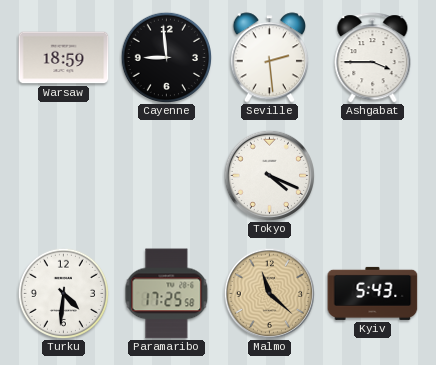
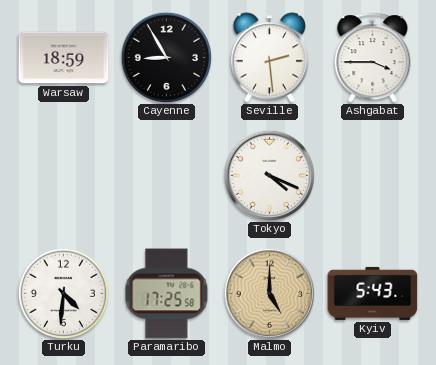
Cayenne: 8:59 -> 8:55
Malmo: 11:22 -> 5:00
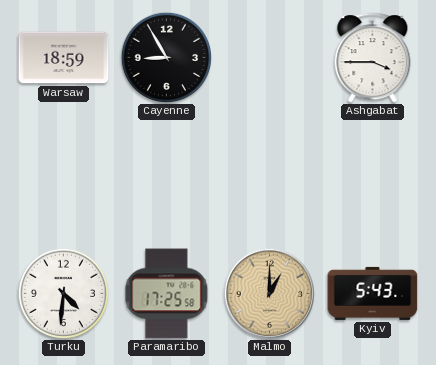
Seville: 2:29 -> none
Tokyo: 4:19 -> none
Malmo: 5:00 -> 1:00
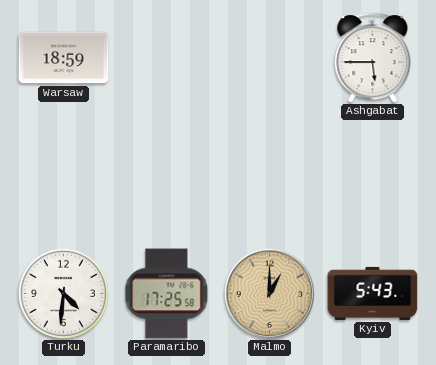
Cayenne: 8:55 -> none
Ashgabat: 3:45 -> 5:45
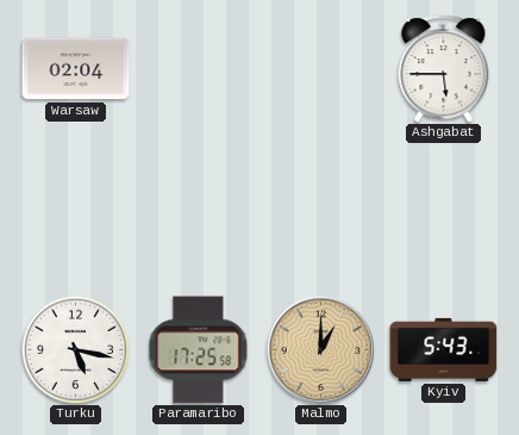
Warsaw: 18:59 -> 02:04
Turku: 4:31 -> 5:17
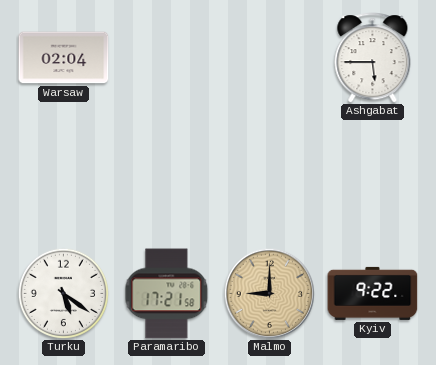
Turku: 5:17 -> 5:21
Paramaribo: 17:25 -> 17:21
Malmo: 1:00 -> 9:00
Kyiv: 5:43 -> 9:22
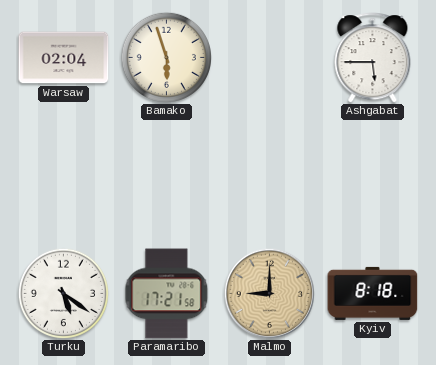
Bamako: none -> 5:57
Kyiv: 9:22 -> 8:18
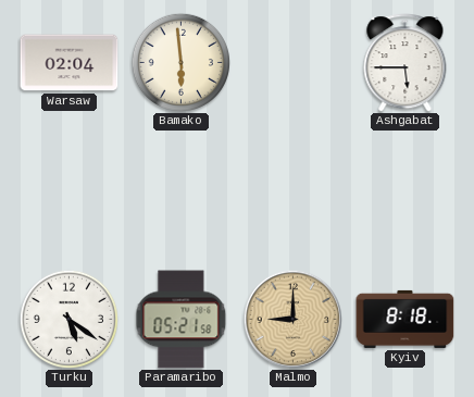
Bamako: 5:57 -> 5:59
Paramaribo: 17:21 -> 05:21
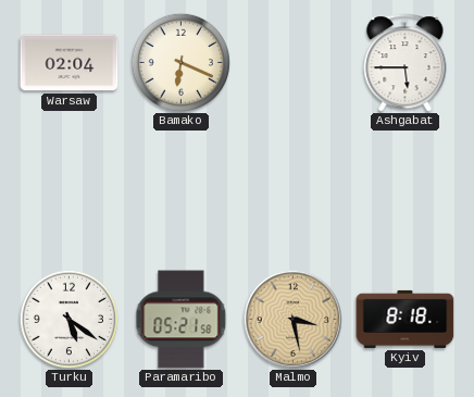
Bamako: 5:59 -> 6:19
Malmo: 9:00 -> 3:28
